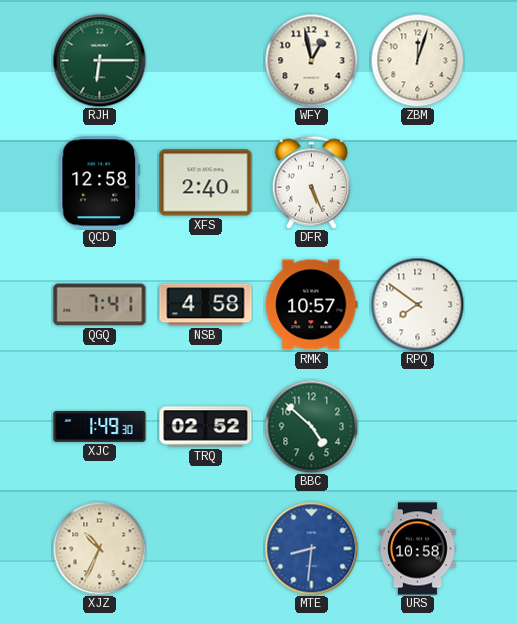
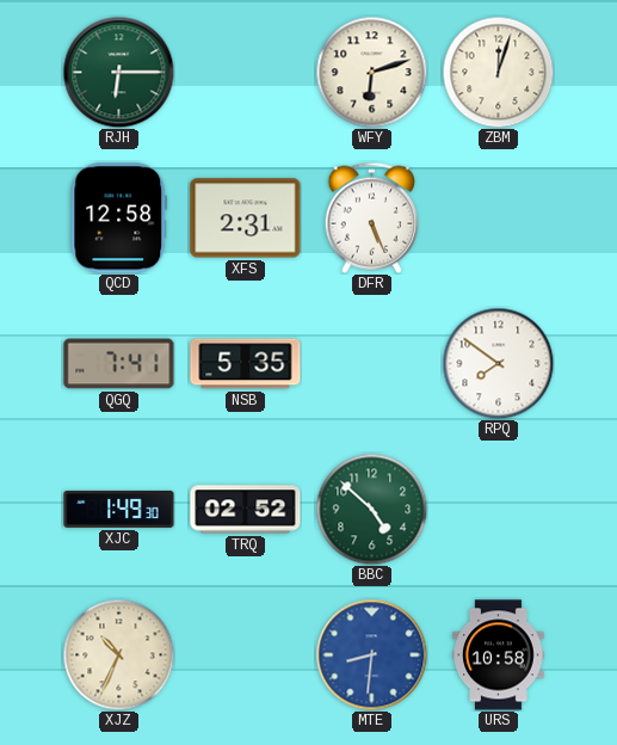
WFY: 12:58 -> 6:12
XFS: 2:40 -> 2:31
NSB: 4:58 -> 5:35
RMK: 10:57 -> none
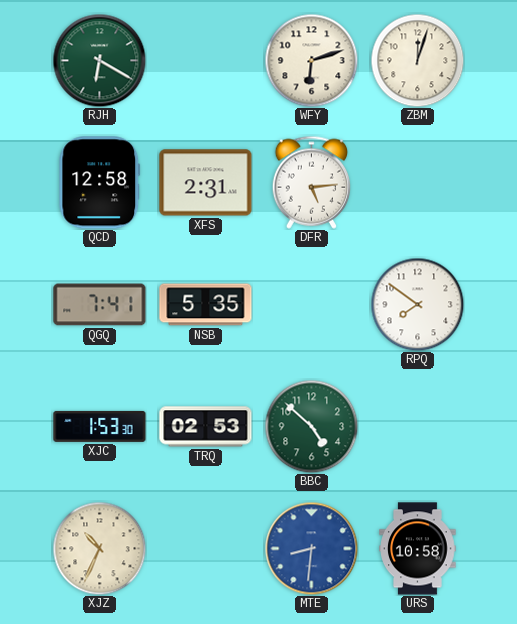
RJH: 6:15 -> 6:20
DFR: 5:26 -> 5:14
XJC: 1:49 -> 1:53
TRQ: 02:52 -> 02:53
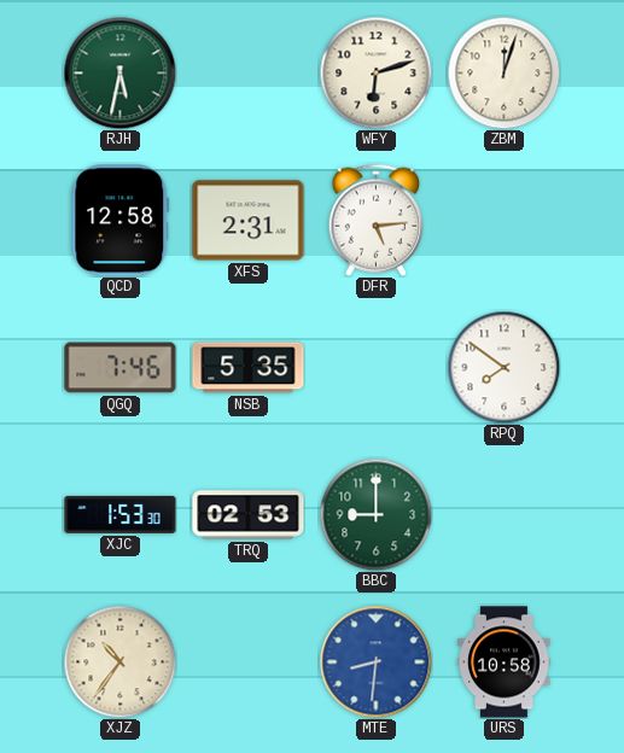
RJH: 6:20 -> 5:32
QGQ: 7:41 -> 7:46
BBC: 4:52 -> 9:00
XJZ: 10:34 -> 10:36
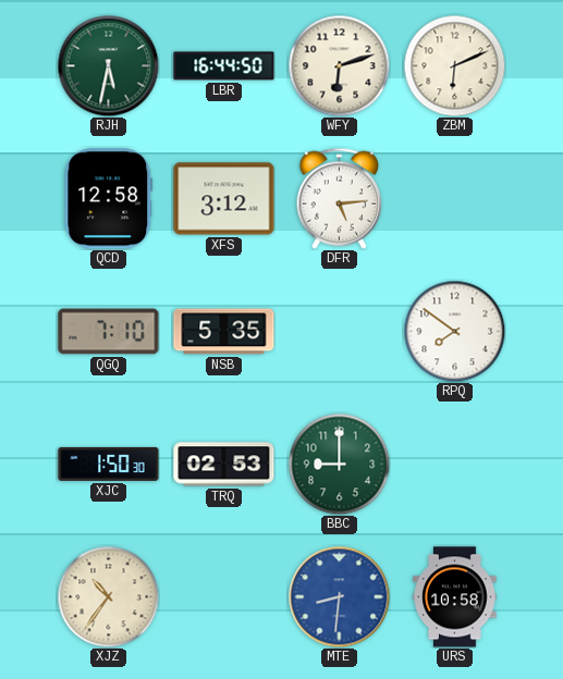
LBR: none -> 16:44
ZBM: 12:03 -> 6:11
XFS: 2:31 -> 3:12
QGQ: 7:46 -> 7:10
XJC: 1:53 -> 1:50
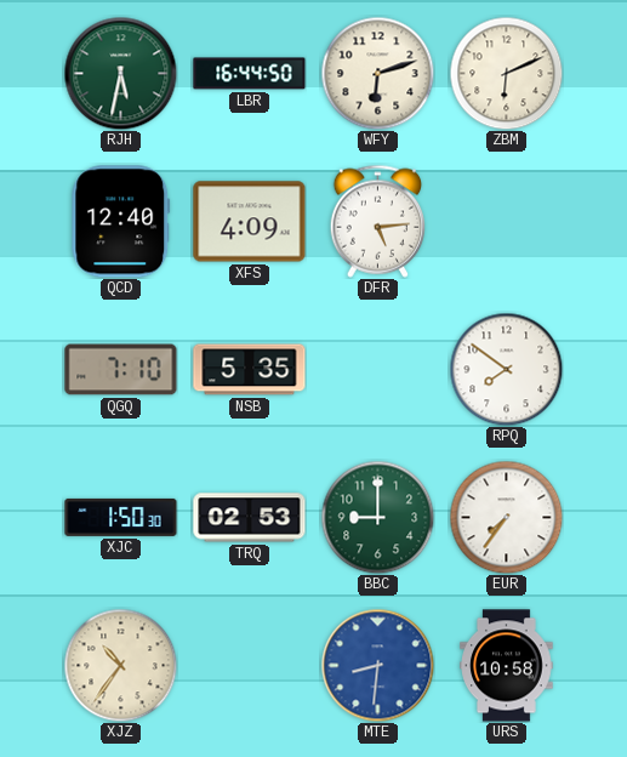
QCD: 12:58 -> 12:40
XFS: 3:12 -> 4:09
EUR: none -> 7:36
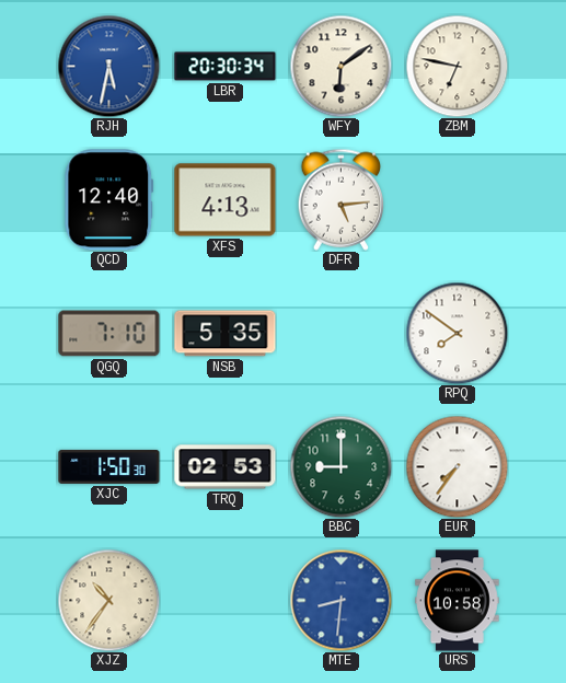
RJH dial: green -> blue
LBR: 16:44 -> 20:30
WFY: 6:12 -> 6:09
ZBM: 6:11 -> 6:47
XFS: 4:09 -> 4:13
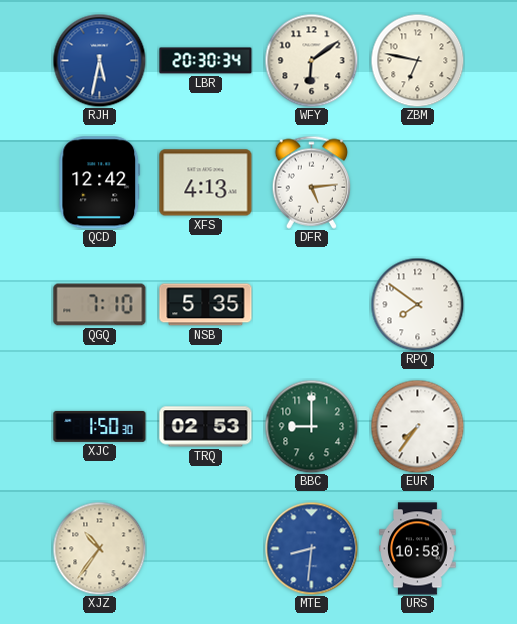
QCD: 12:40 -> 12:42
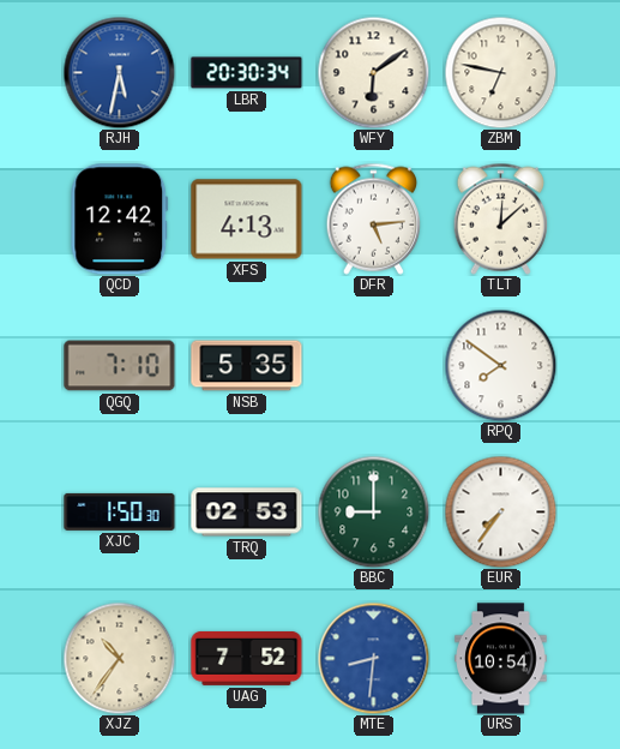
TLT: none -> 12:08
UAG: none -> 7:52
URS: 10:58 -> 10:54
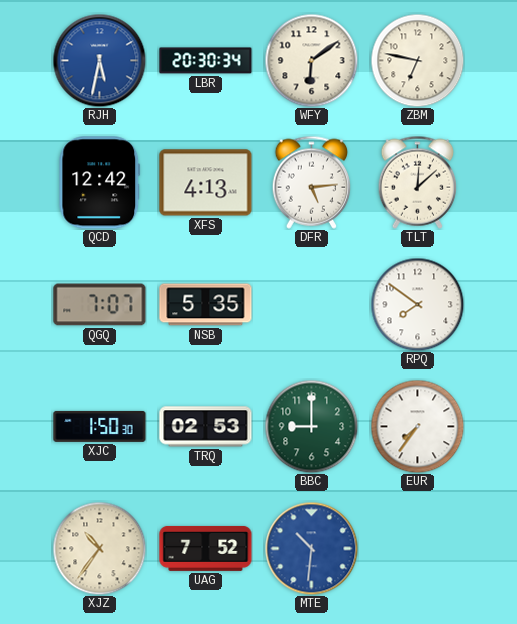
QGQ: 7:10 -> 7:07
MTE: 8:31 -> 10:31
URS: 10:54 -> none
